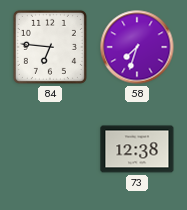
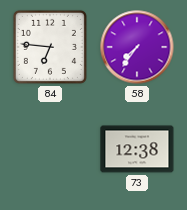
58: 7:33 -> 7:36
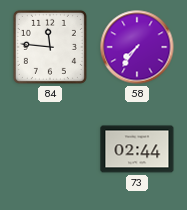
84: 6:46 -> 11:46
73: 12:38 -> 02:44
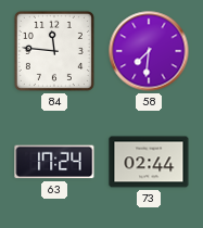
58: 7:36 -> 7:31
63: none -> 17:24
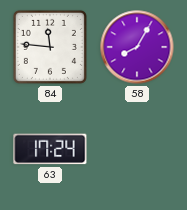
58: 7:31 -> 8:05
73: 02:44 -> none
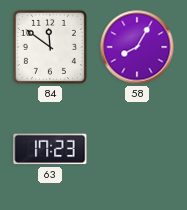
84: 11:46 -> 11:51
63: 17:24 -> 17:23
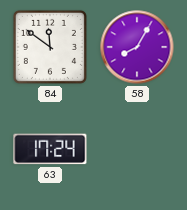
63: 17:23 -> 17:24
